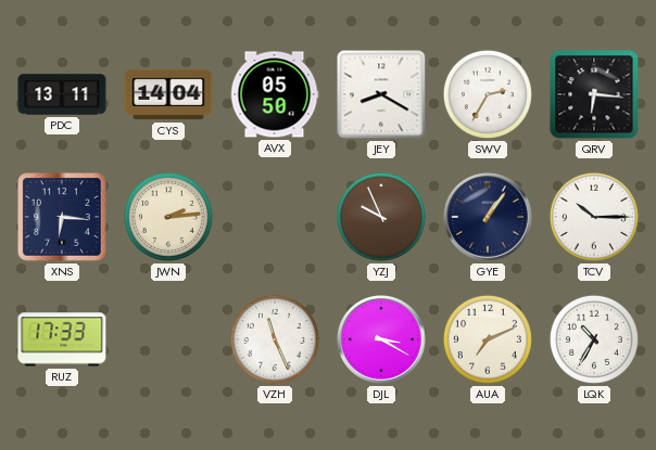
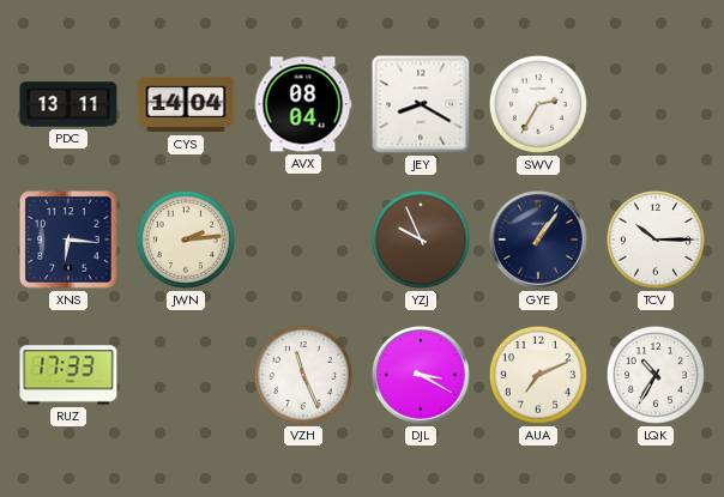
AVX: 05:50 -> 08:04
QRV: 6:16 -> none
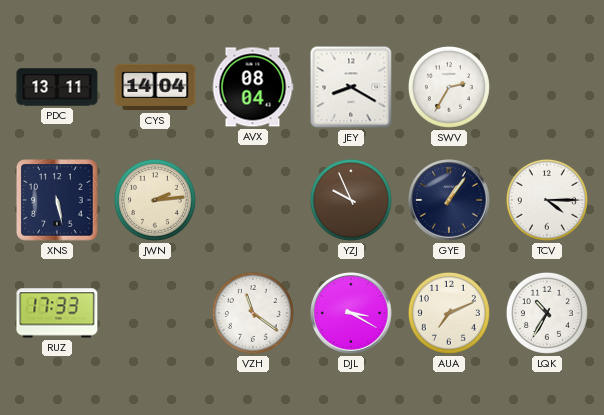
XNS: 6:16 -> 5:28
TCV: 10:15 -> 4:15
VZH: 11:26 -> 11:21
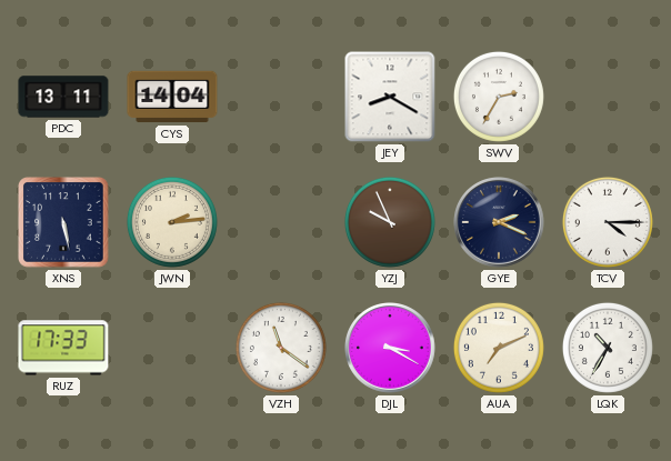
AVX: 08:04 -> none
GYE: 1:06 -> 2:19
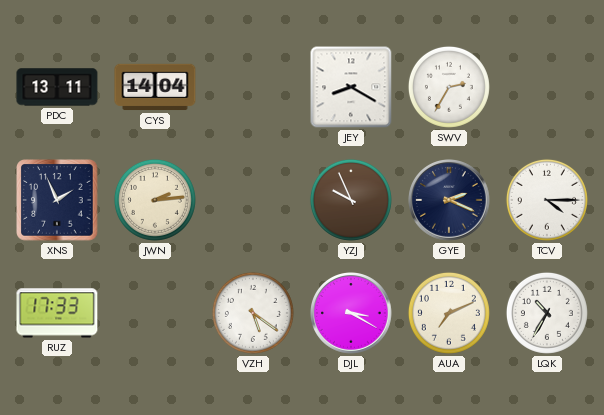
XNS: 5:28 -> 1:56
VZH: 11:21 -> 5:21
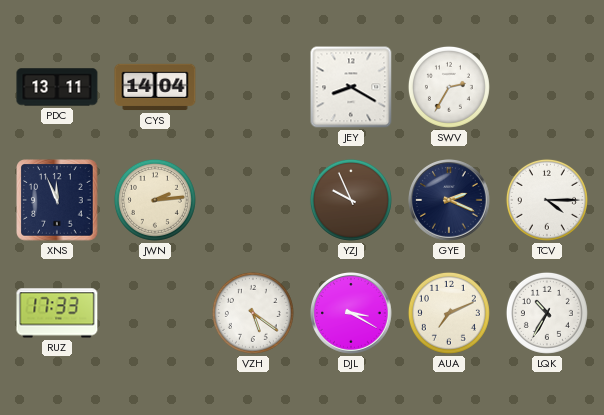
XNS: 1:56 -> 11:56
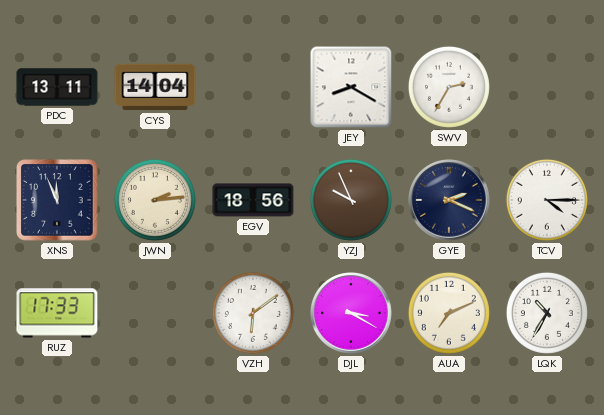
EGV: none -> 18:56
VZH: 5:21 -> 6:09
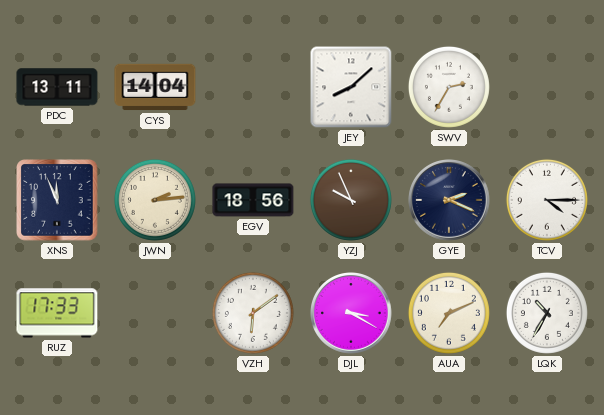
JEY: 8:20 -> 8:08
